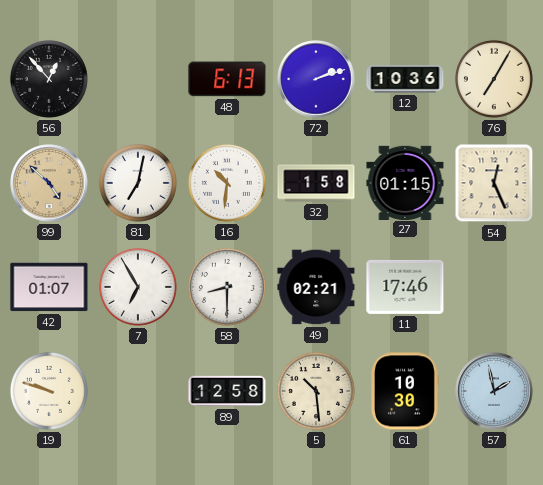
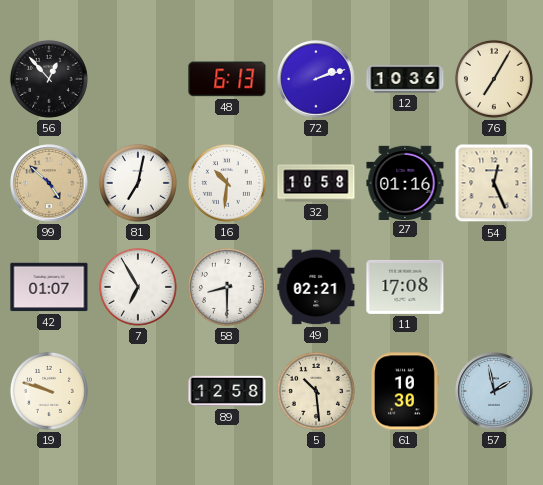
32: 1:58 -> 10:58
27: 01:15 -> 01:16
11: 17:46 -> 17:08
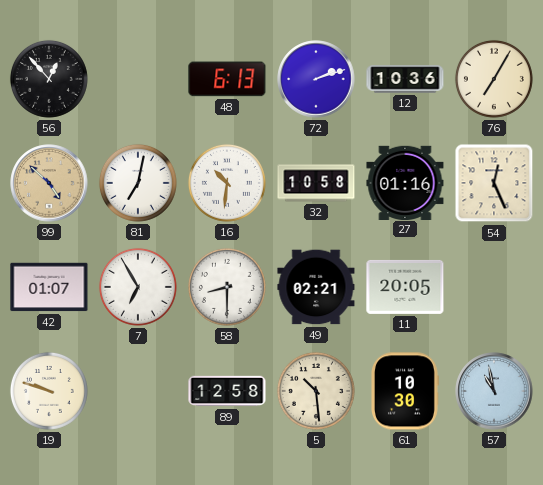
11: 17:08 -> 20:05
57: 1:58 -> 10:58
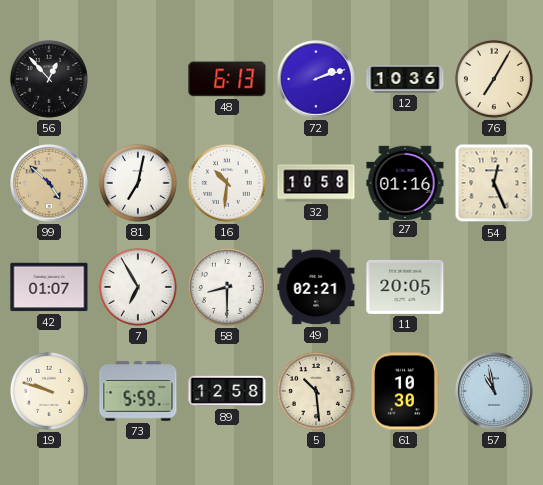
73: none -> 5:59
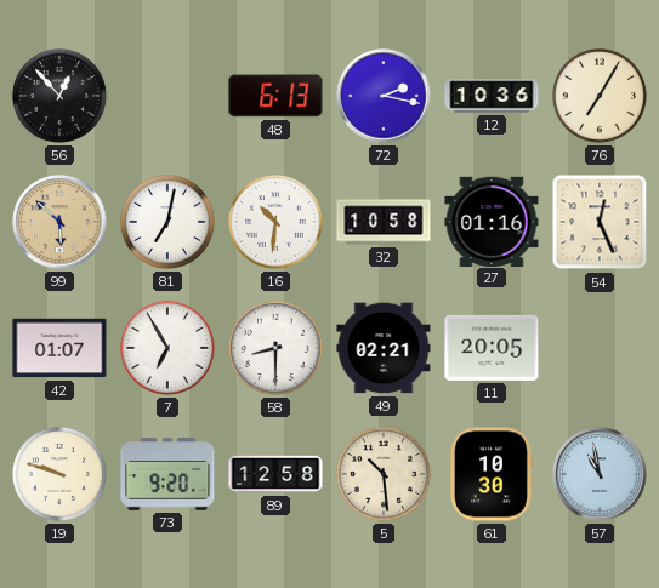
72: 2:12 -> 2:17
99: 4:52 -> 5:52
73: 5:59 -> 9:20
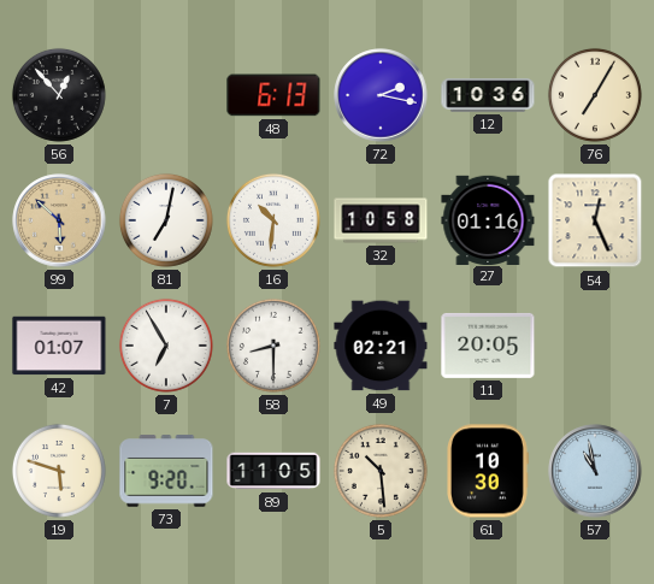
19: 9:48 -> 5:48
89: 12:58 -> 11:05
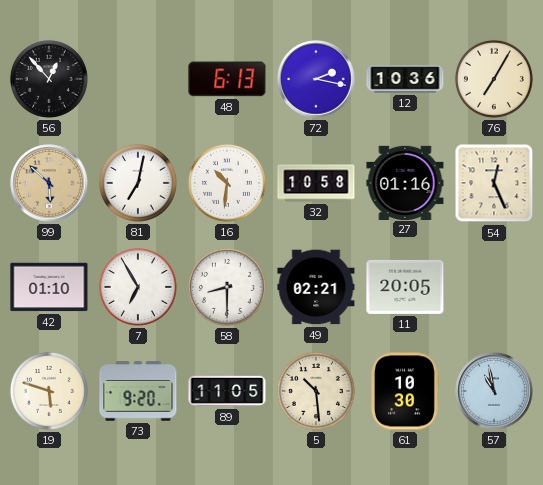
42: 01:07 -> 01:10
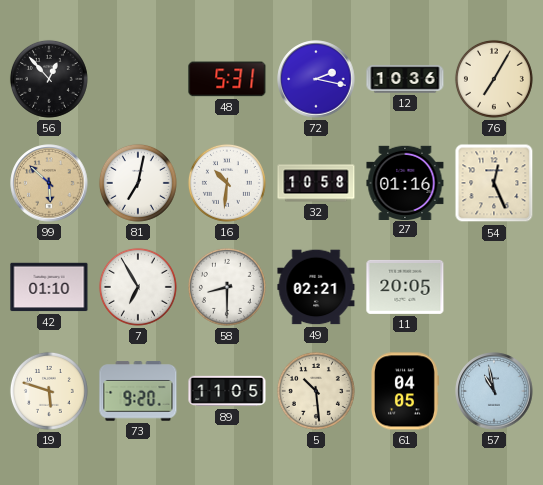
48: 6:13 -> 5:31
61: 10:30 -> 04:05
